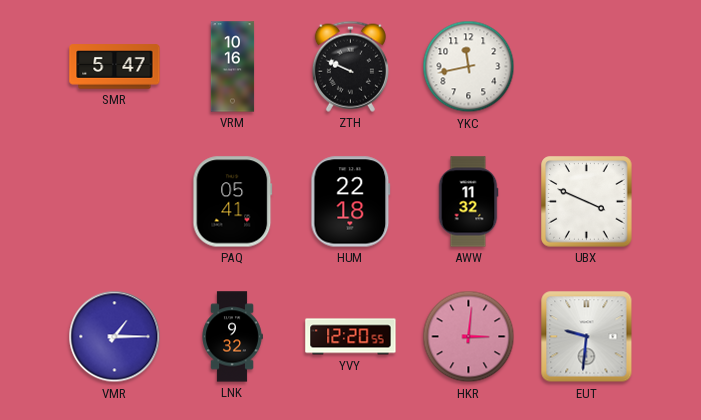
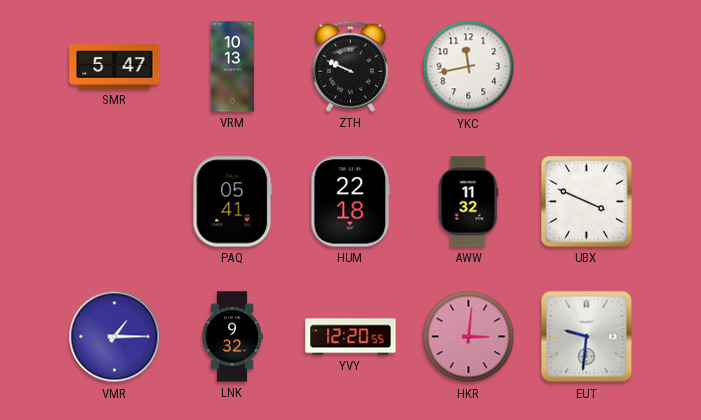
VRM: 10:16 -> 10:13
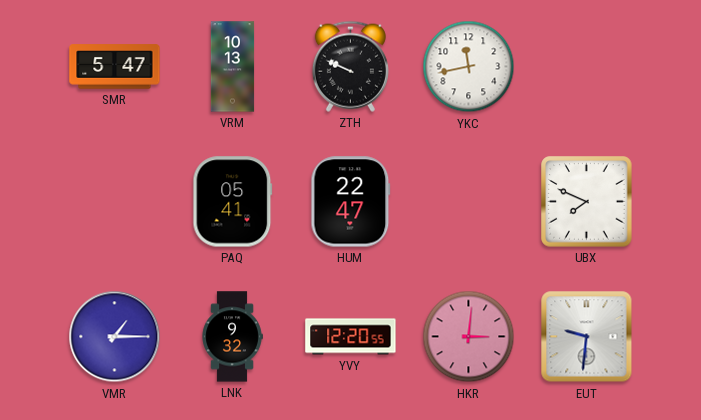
HUM: 22:18 -> 22:47
AWW: 11:32 -> none
UBX: 3:49 -> 7:49
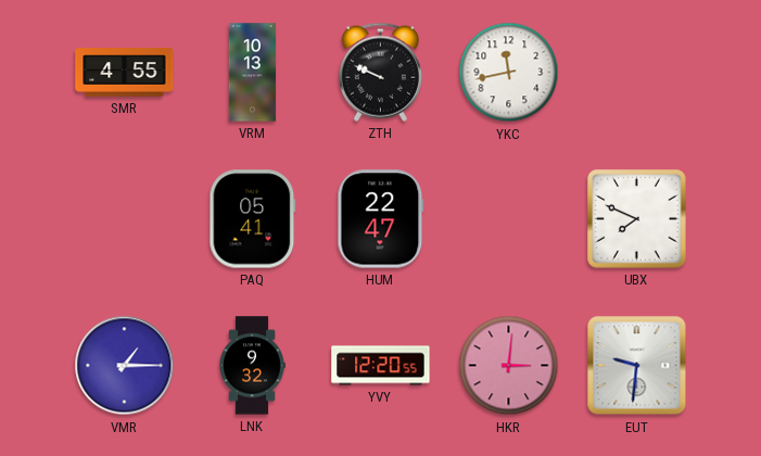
SMR: 5:47 -> 4:55
